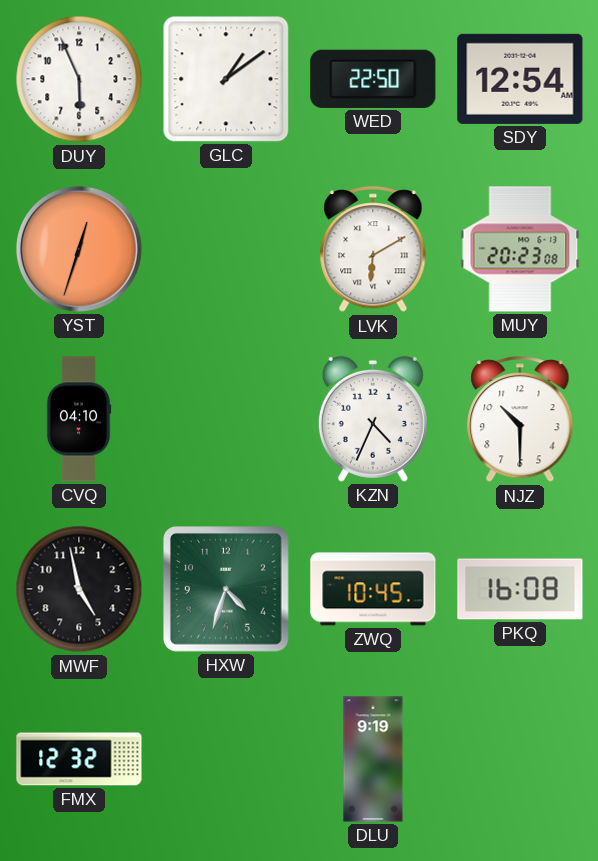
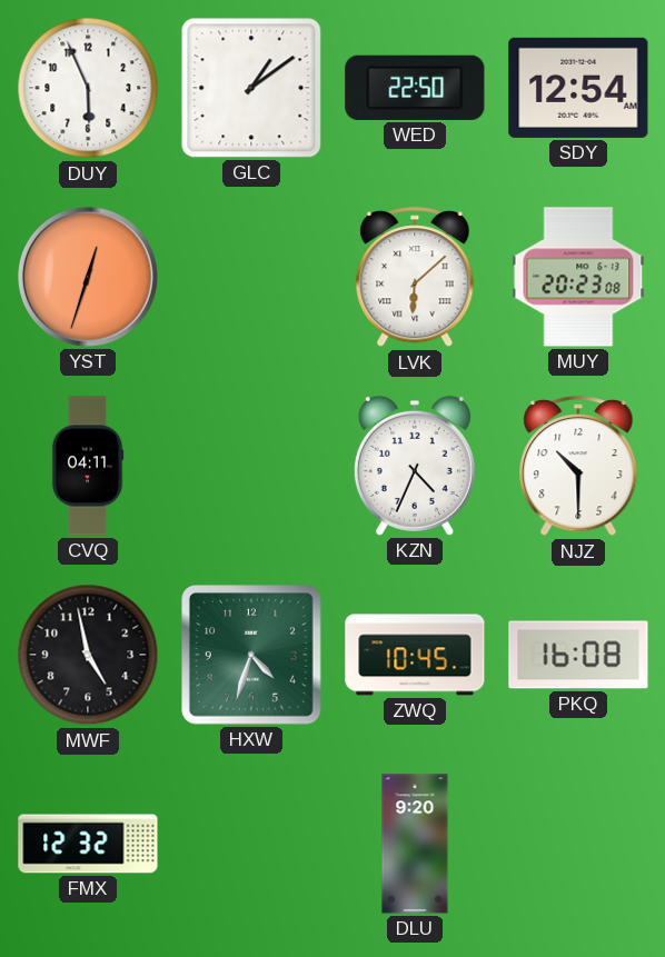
LVK: 6:10 -> 6:08
CVQ: 04:10 -> 04:11
DLU: 9:19 -> 9:20
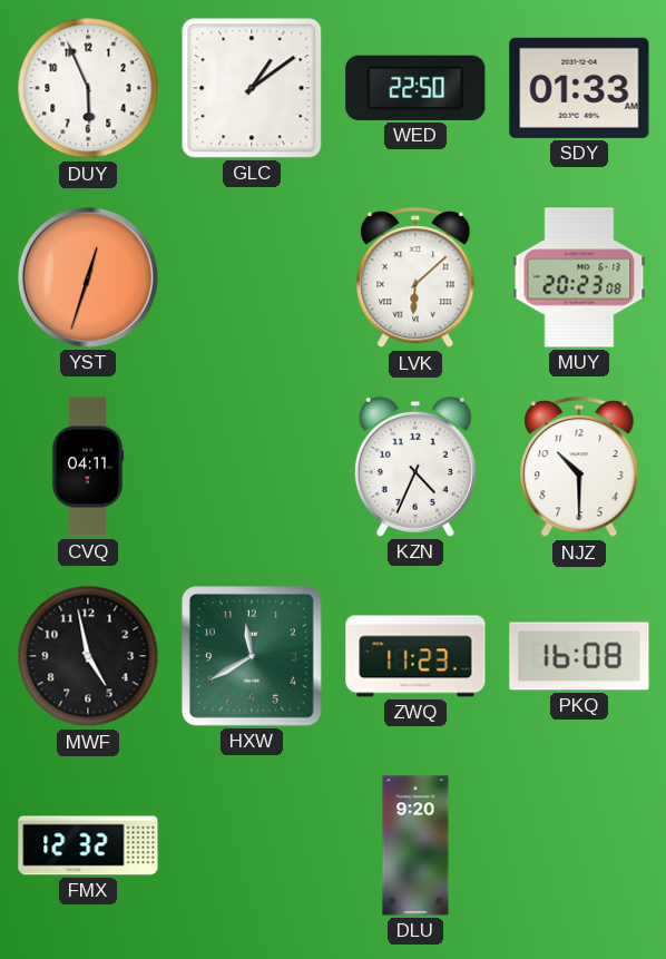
SDY: 12:54 -> 01:33
HXW: 4:33 -> 11:40
ZWQ: 10:45 -> 11:23
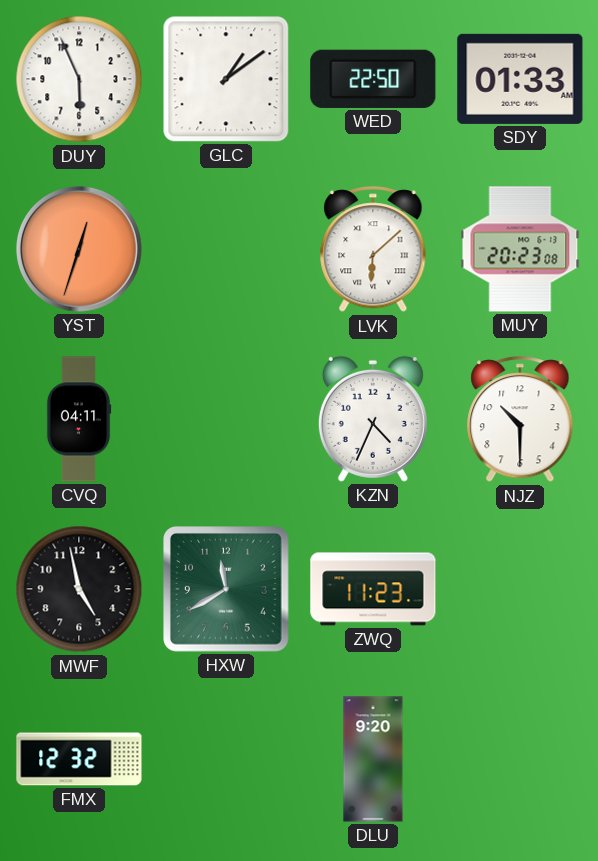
PKQ: 16:08 -> none
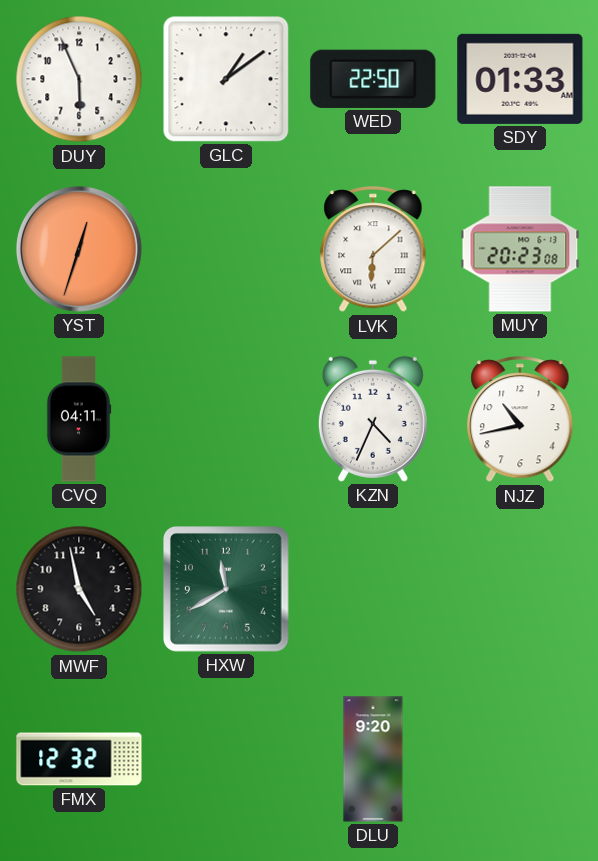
NJZ: 10:30 -> 10:43
ZWQ: 11:23 -> none
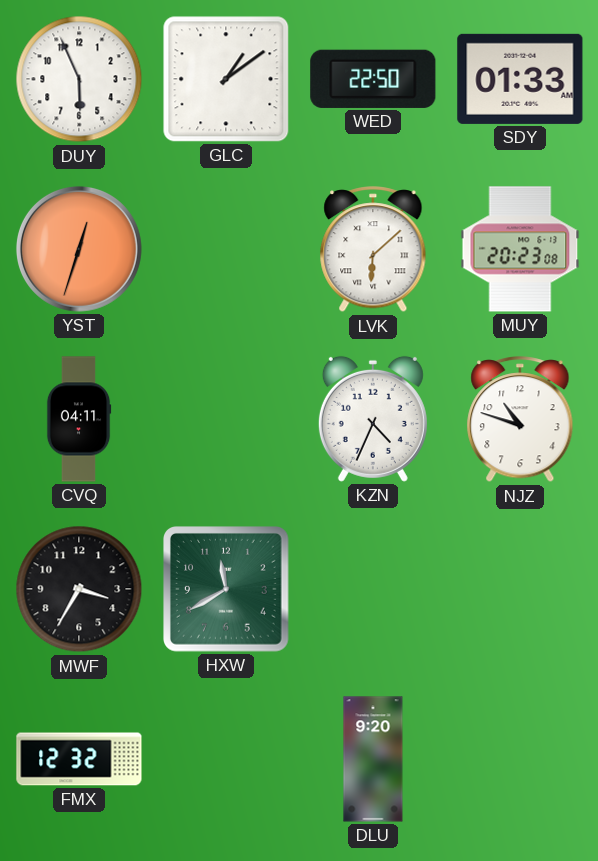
NJZ: 10:43 -> 10:48
MWF: 4:58 -> 3:35
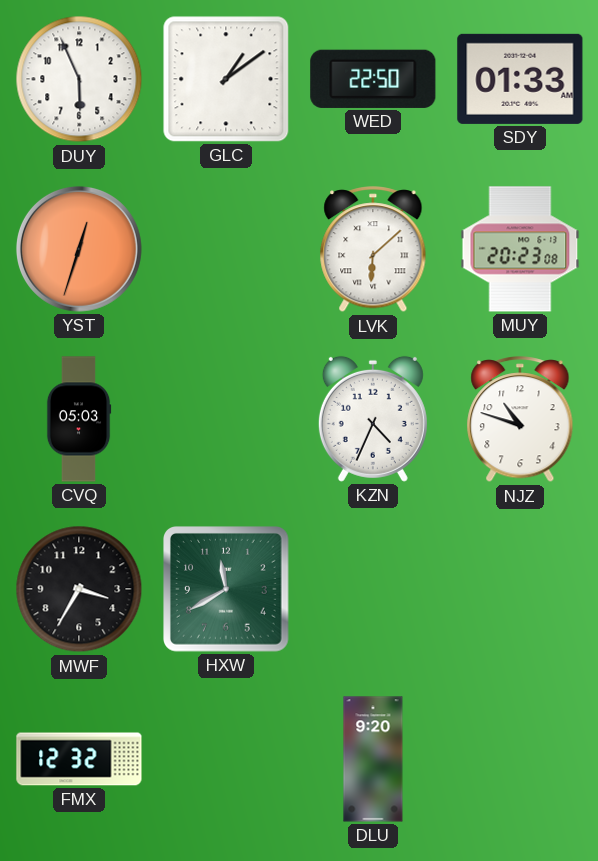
CVQ: 04:11 -> 05:03
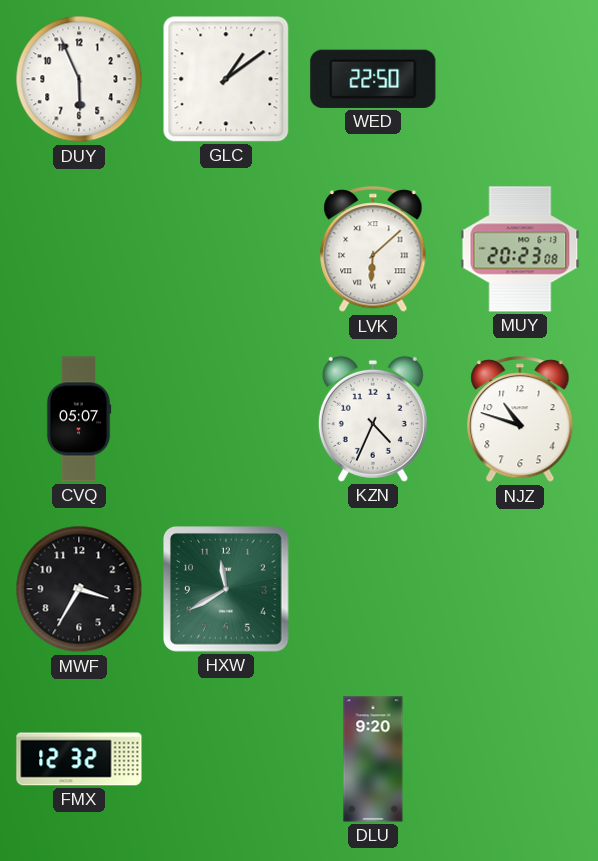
SDY: 01:33 -> none
YST: 12:33 -> none
CVQ: 05:03 -> 05:07
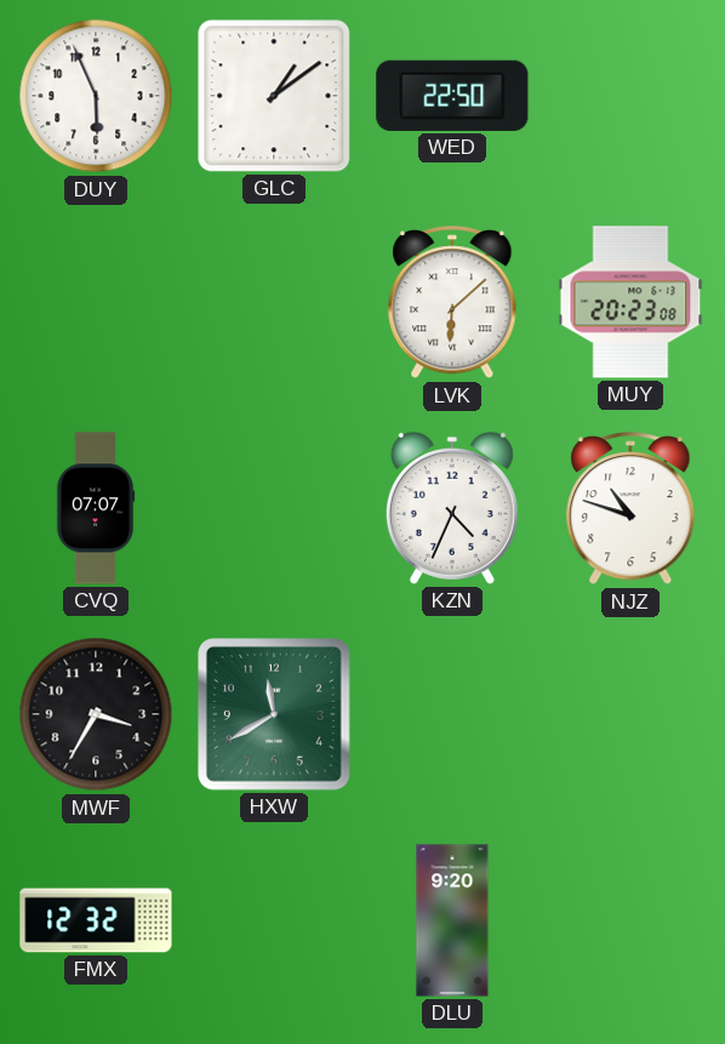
CVQ: 05:07 -> 07:07
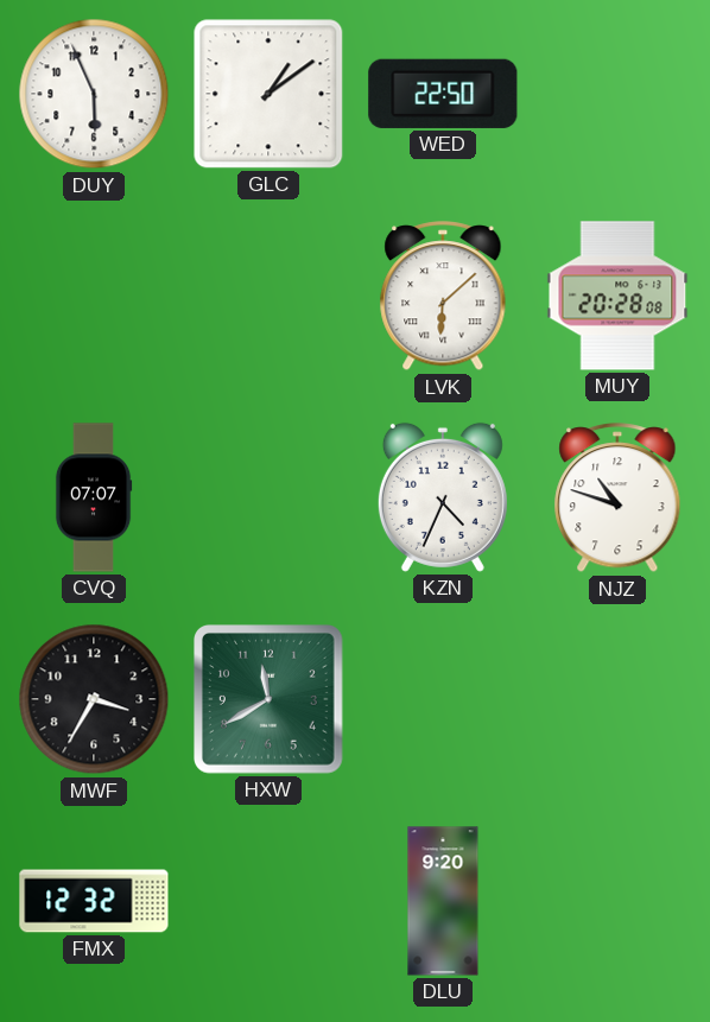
MUY: 20:23 -> 20:28
